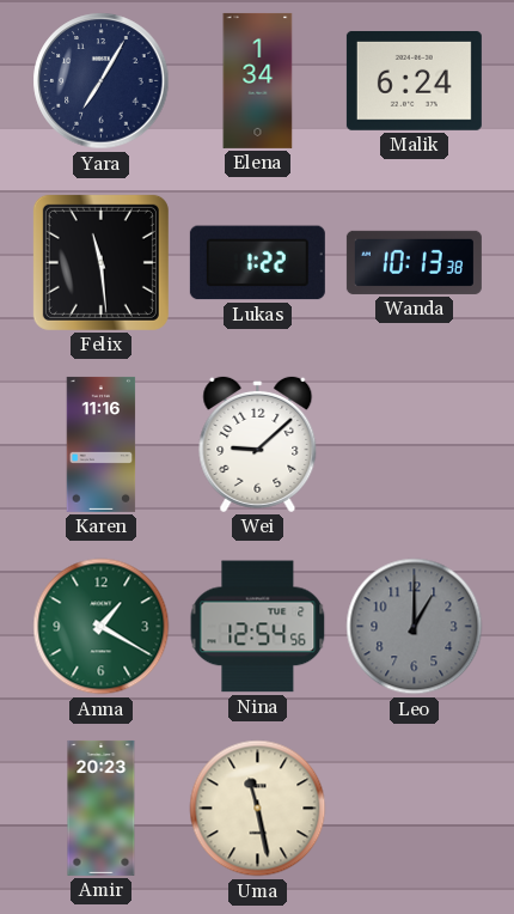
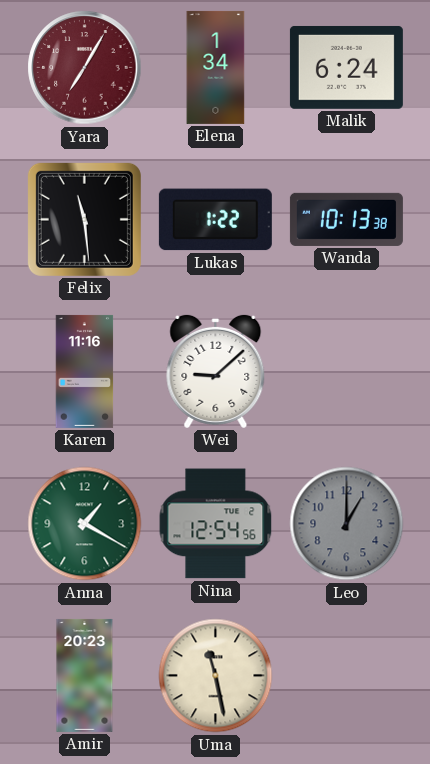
Yara dial: navy -> burgundy
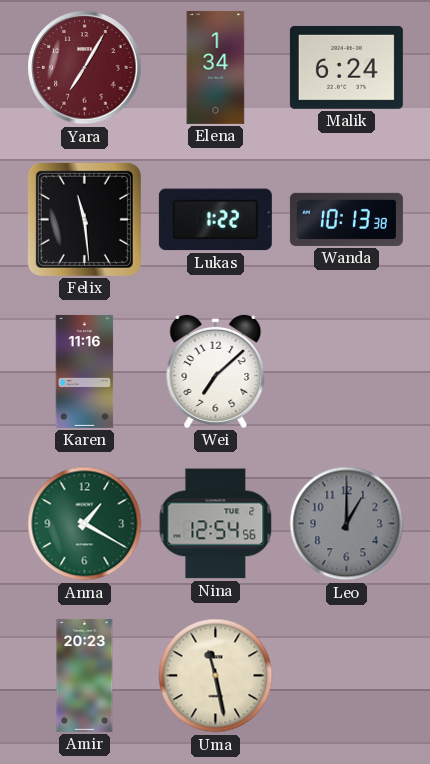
Wei: 9:08 -> 7:08
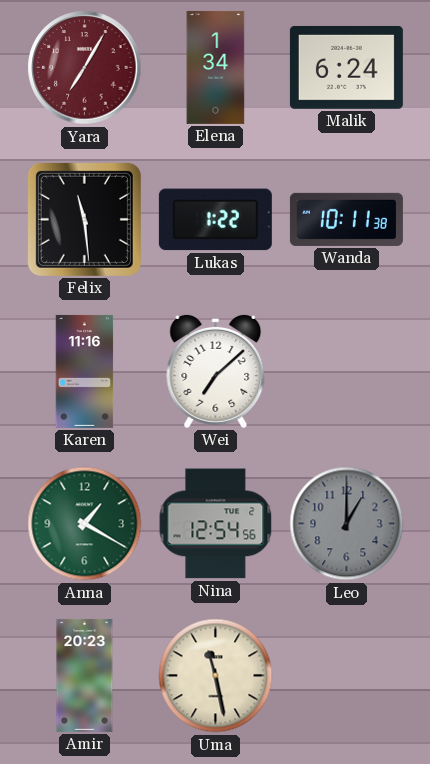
Wanda: 10:13 -> 10:11
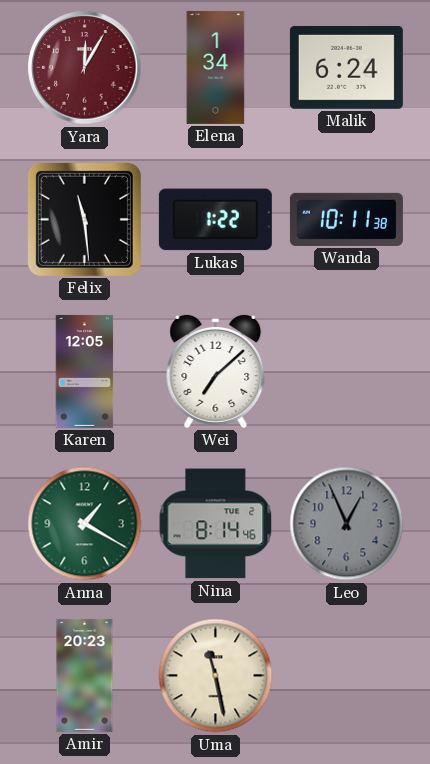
Yara: 7:05 -> 12:05
Karen: 11:16 -> 12:05
Nina: 12:54 -> 8:14
Leo: 1:00 -> 12:56
